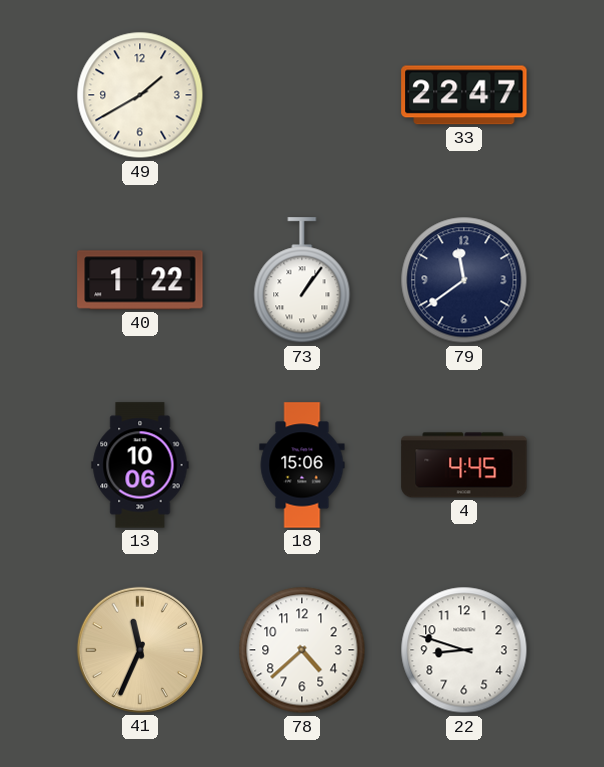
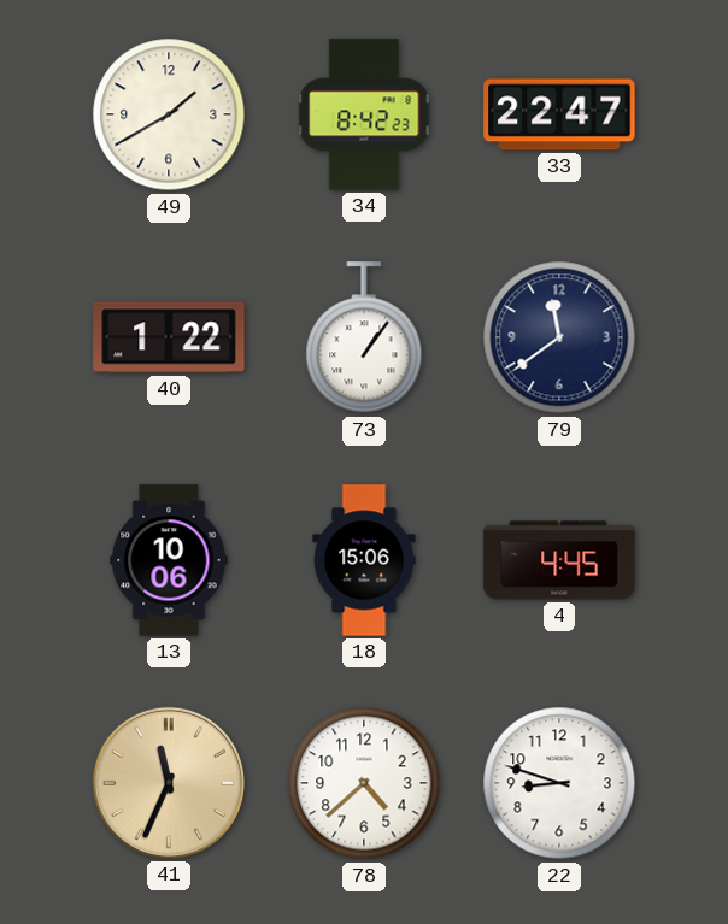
34: none -> 8:42
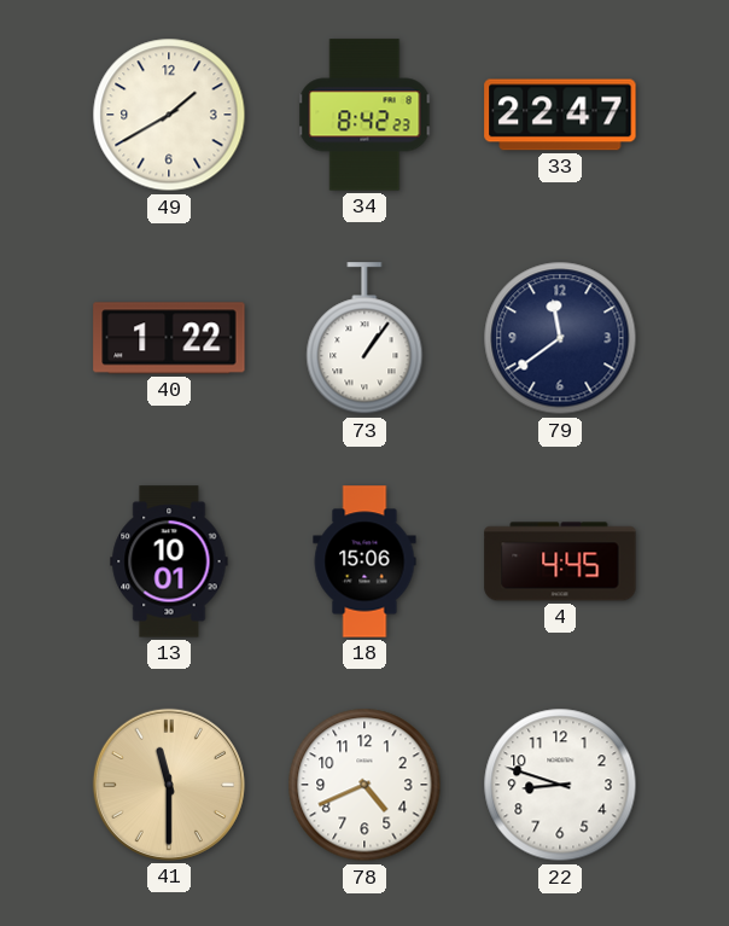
13: 10:06 -> 10:01
41: 11:34 -> 11:30
78: 4:38 -> 4:41
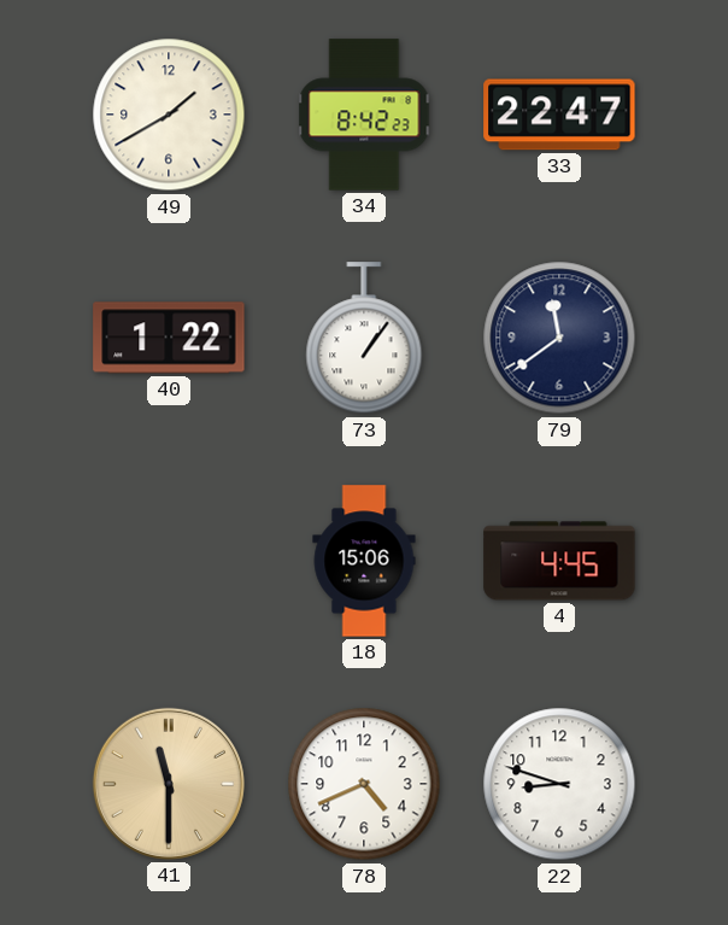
13: 10:01 -> none
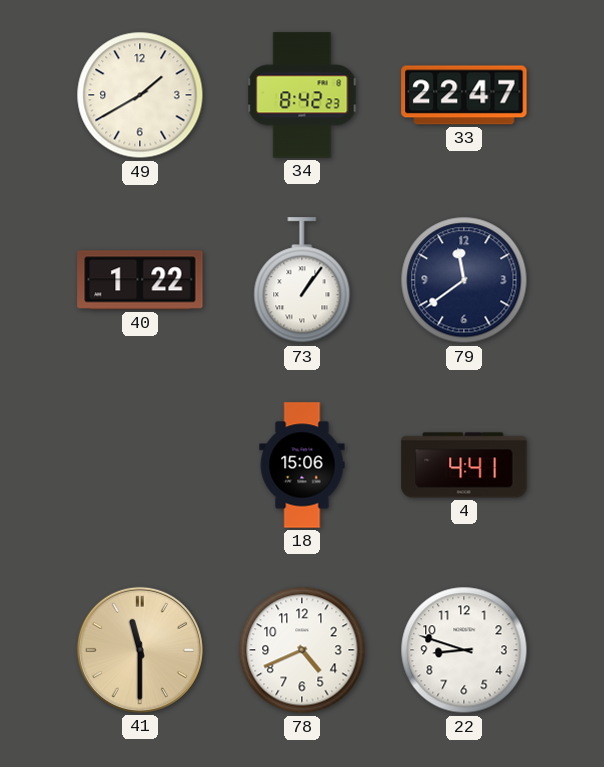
4: 4:45 -> 4:41
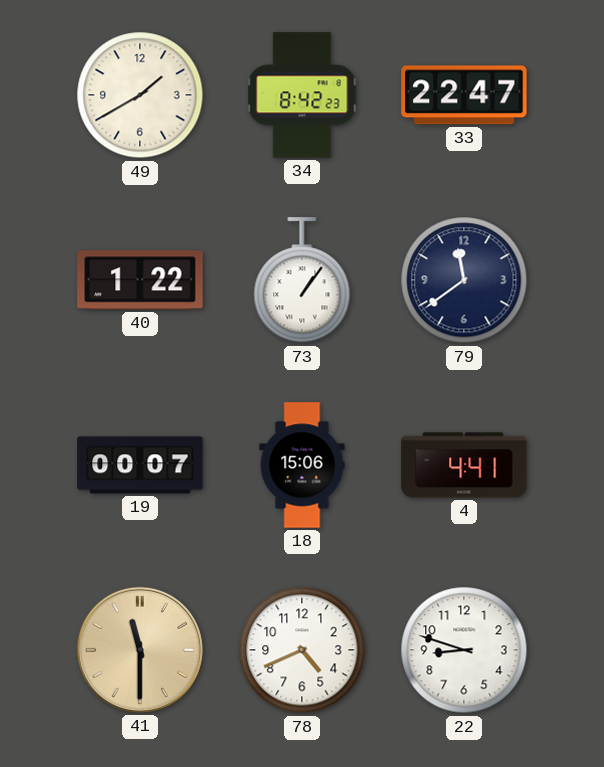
19: none -> 00:07
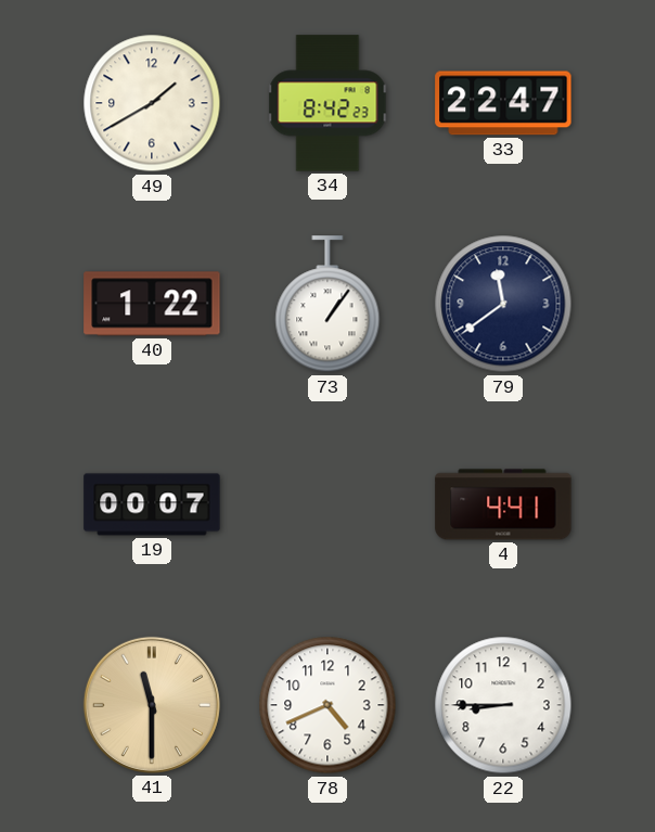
18: 15:06 -> none
22: 8:48 -> 8:45
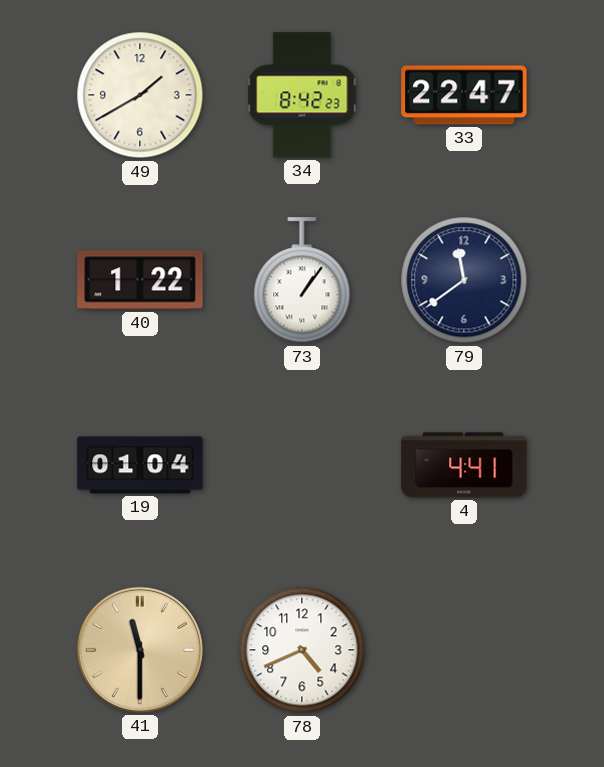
19: 00:07 -> 01:04
22: 8:45 -> none
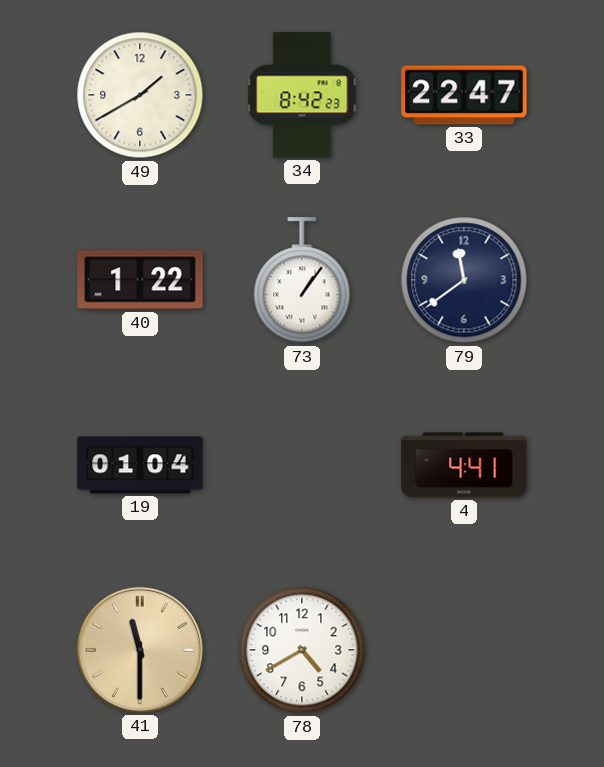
78: 4:41 -> 4:40
